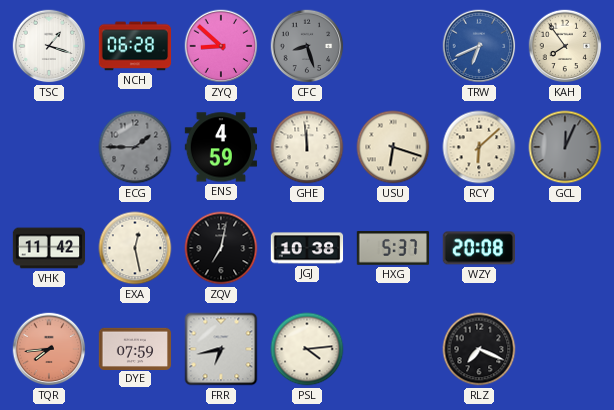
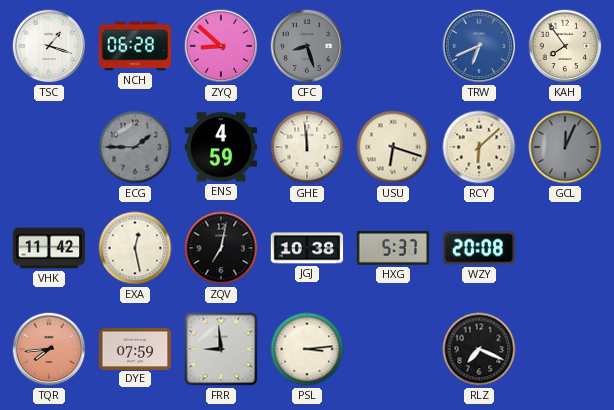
FRR: 6:43 -> 8:59
PSL: 4:14 -> 3:14
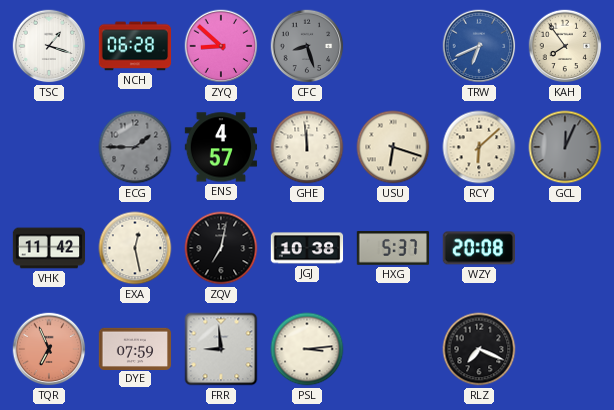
ENS: 4:59 -> 4:57
TQR: 7:44 -> 6:56
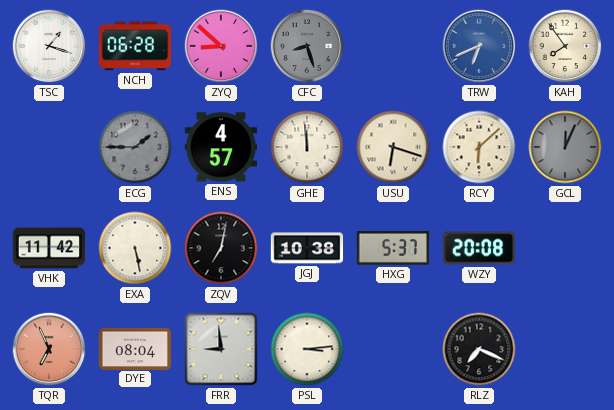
EXA: 12:28 -> 5:28
DYE: 07:59 -> 08:04
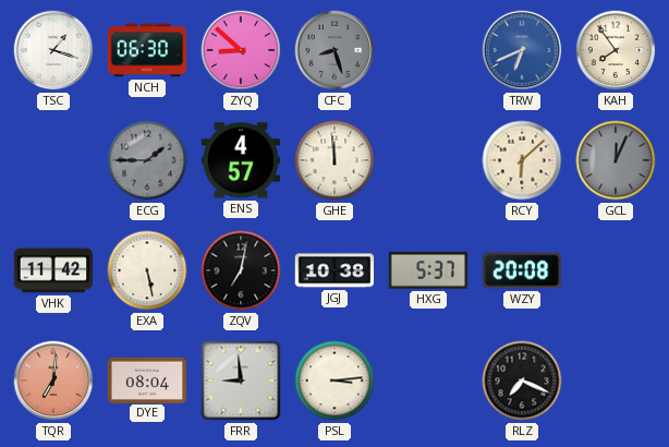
NCH: 06:28 -> 06:30
USU: 6:18 -> none
TQR: 6:56 -> 7:01
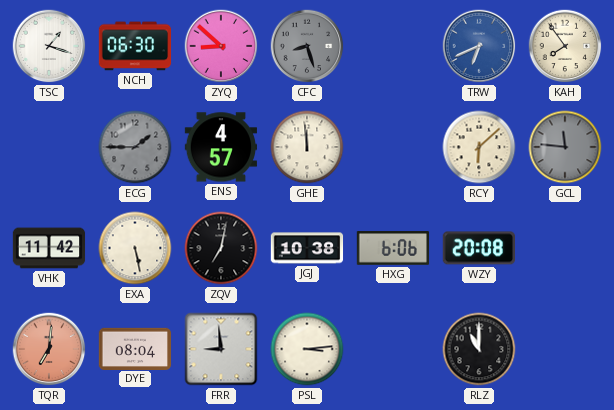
GCL: 12:04 -> 11:46
HXG: 5:37 -> 6:06
RLZ: 7:19 -> 11:00
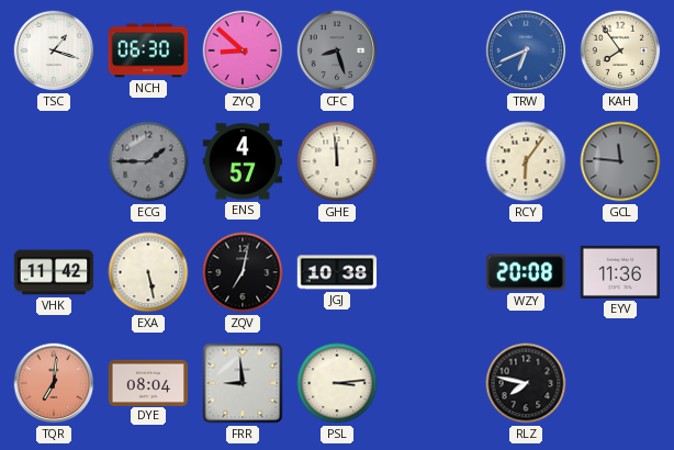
RCY: 6:08 -> 6:06
HXG: 6:06 -> none
EYV: none -> 11:36
RLZ: 11:00 -> 7:47
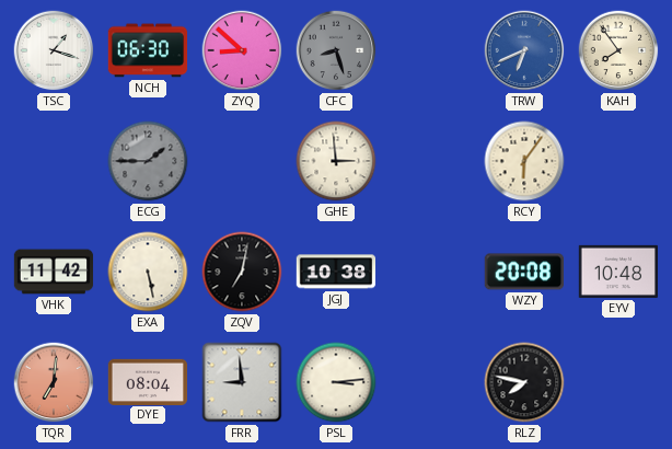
ENS: 4:57 -> none
GHE: 11:59 -> 2:59
GCL: 11:46 -> none
EYV: 11:36 -> 10:48
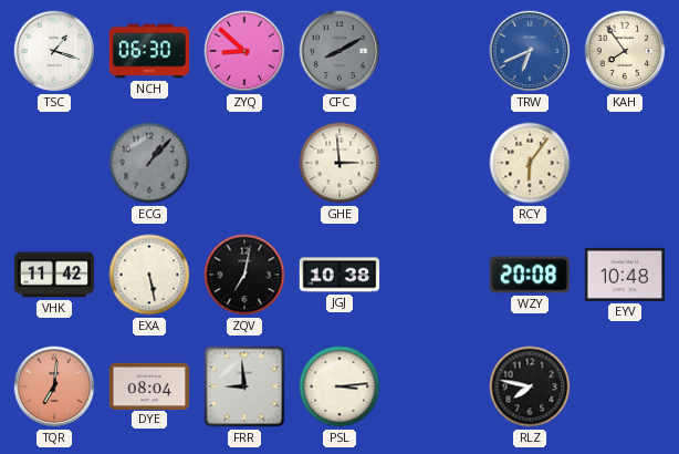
CFC: 8:27 -> 8:10
ECG: 1:45 -> 1:07
